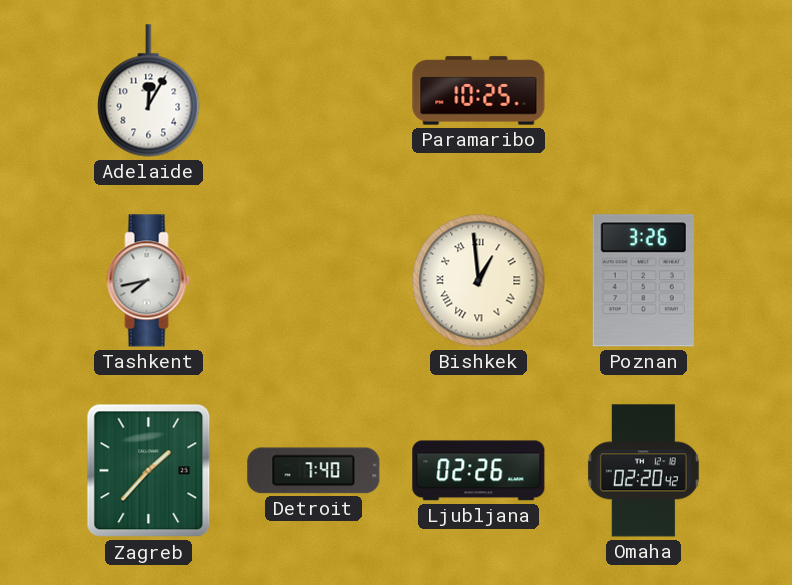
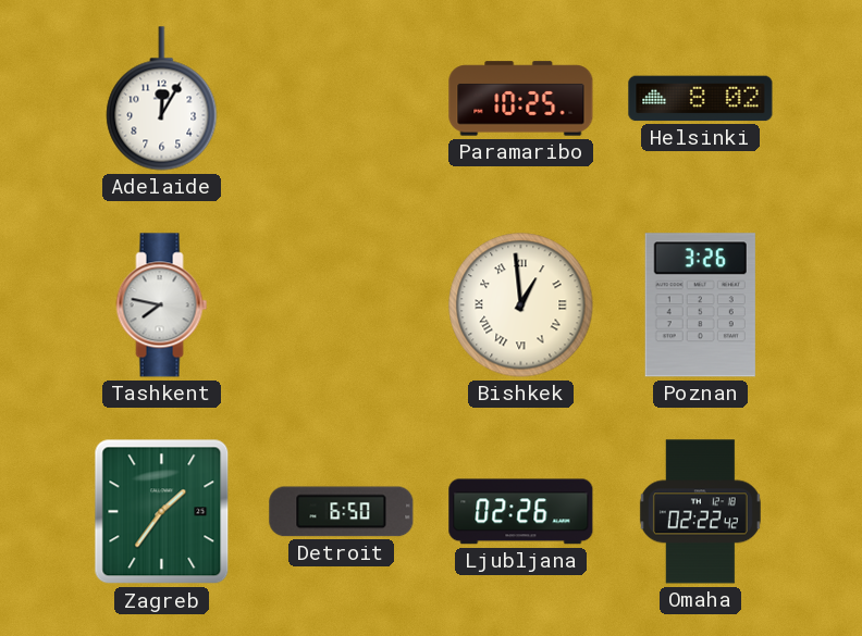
Helsinki: none -> 8:02
Tashkent: 7:43 -> 7:47
Zagreb: 1:37 -> 1:36
Detroit: 7:40 -> 6:50
Omaha: 02:20 -> 02:22
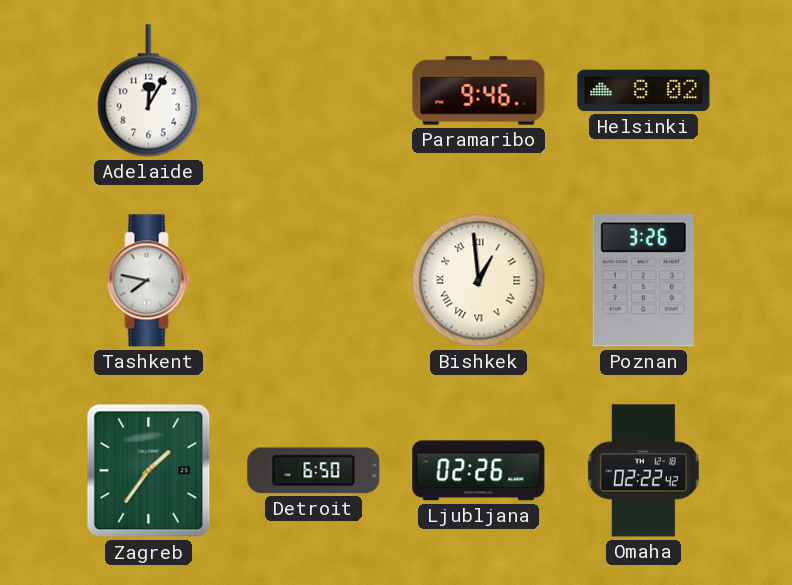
Paramaribo: 10:25 -> 9:46
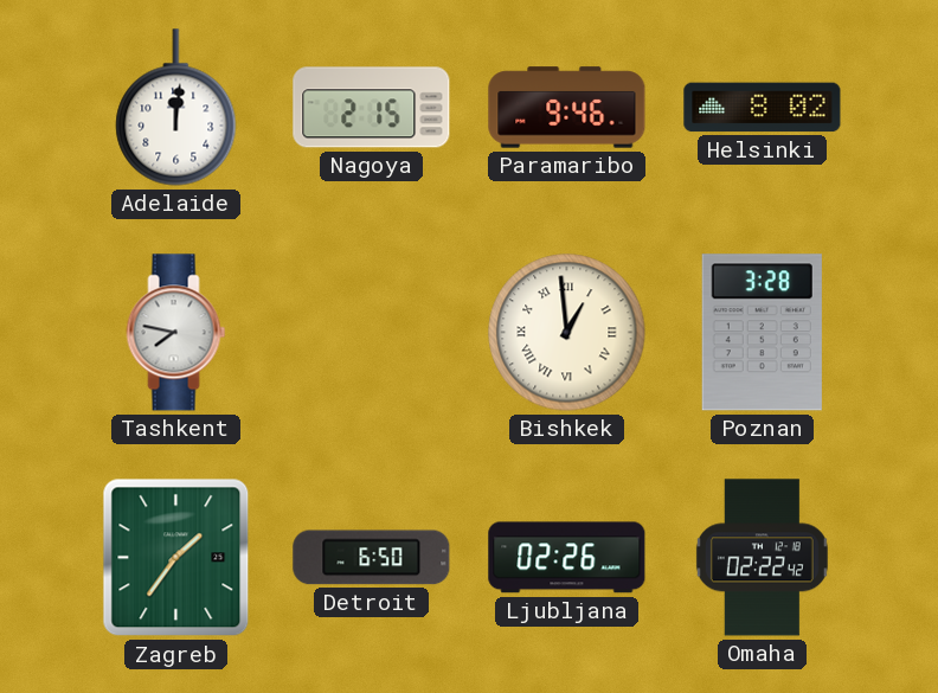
Adelaide: 12:05 -> 12:01
Nagoya: none -> 2:15
Poznan: 3:26 -> 3:28
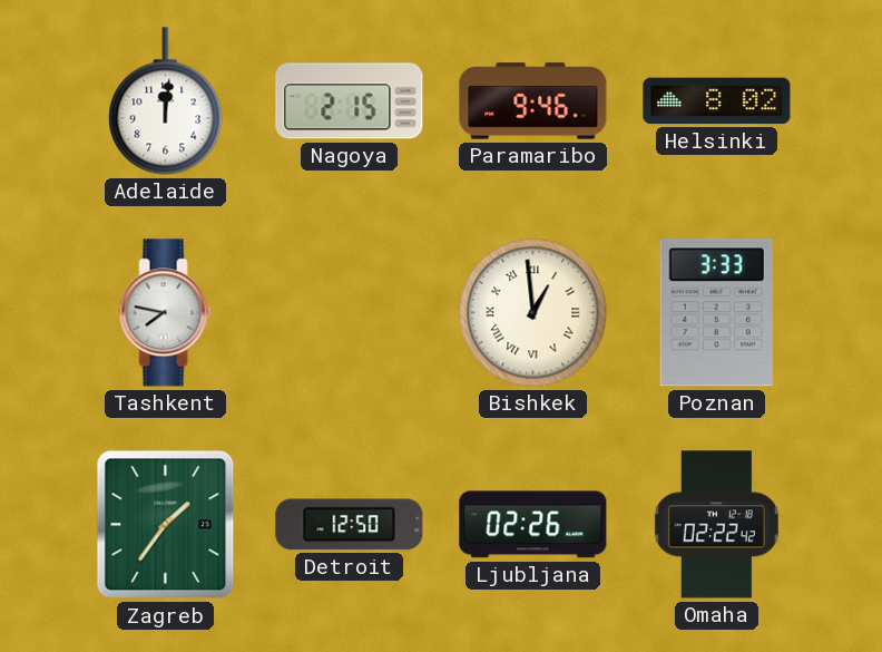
Poznan: 3:28 -> 3:33
Detroit: 6:50 -> 12:50
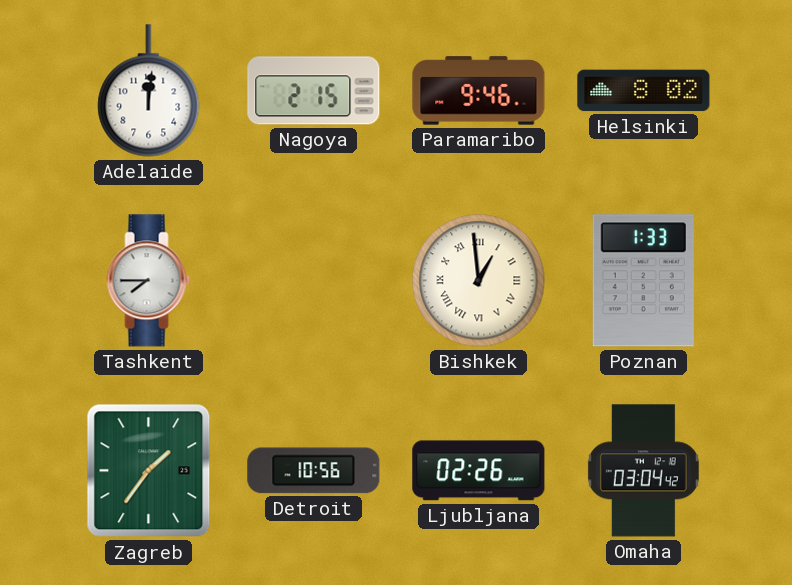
Tashkent: 7:47 -> 7:45
Poznan: 3:33 -> 1:33
Detroit: 12:50 -> 10:56
Omaha: 02:22 -> 03:04
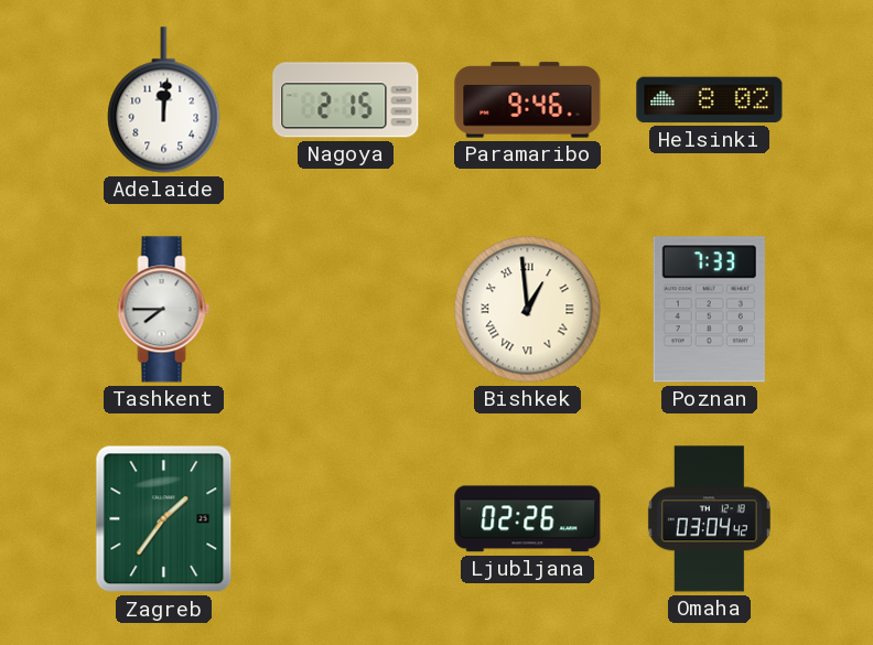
Poznan: 1:33 -> 7:33
Detroit: 10:56 -> none
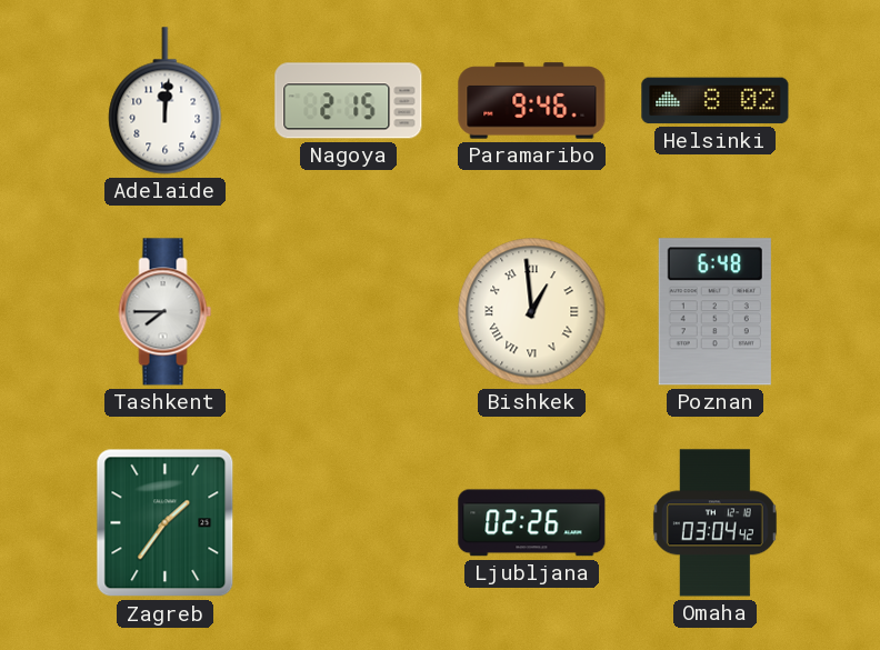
Poznan: 7:33 -> 6:48
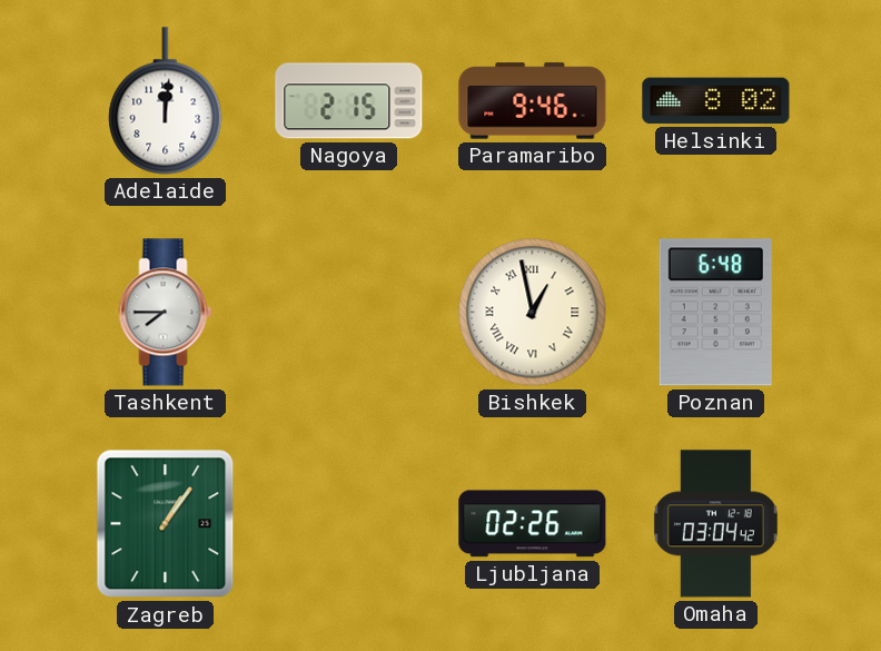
Bishkek: 12:59 -> 12:58
Zagreb: 1:36 -> 1:06
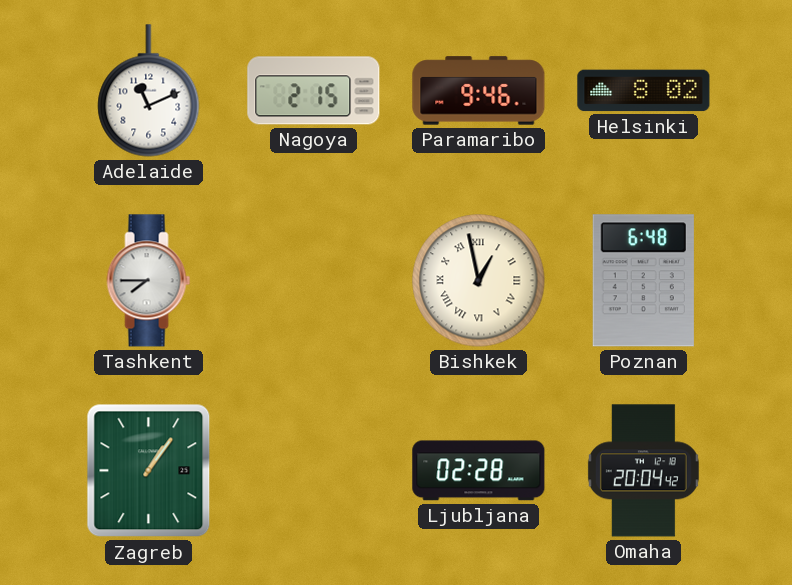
Adelaide: 12:01 -> 11:11
Ljubljana: 02:26 -> 02:28
Omaha: 03:04 -> 20:04
